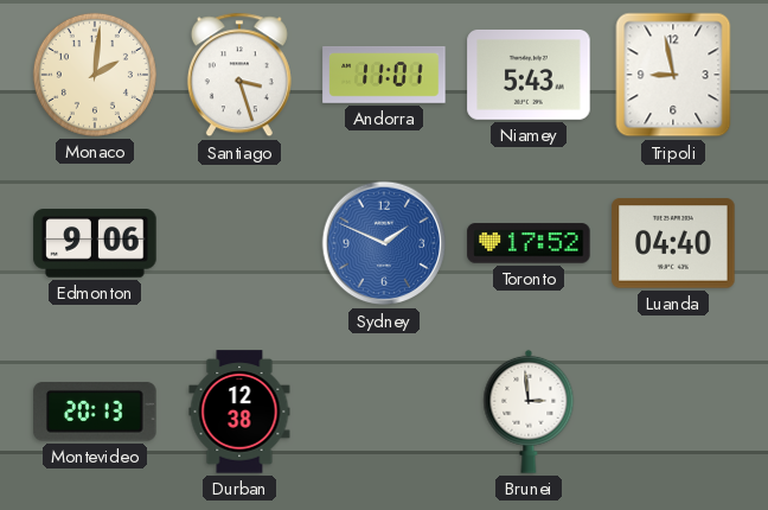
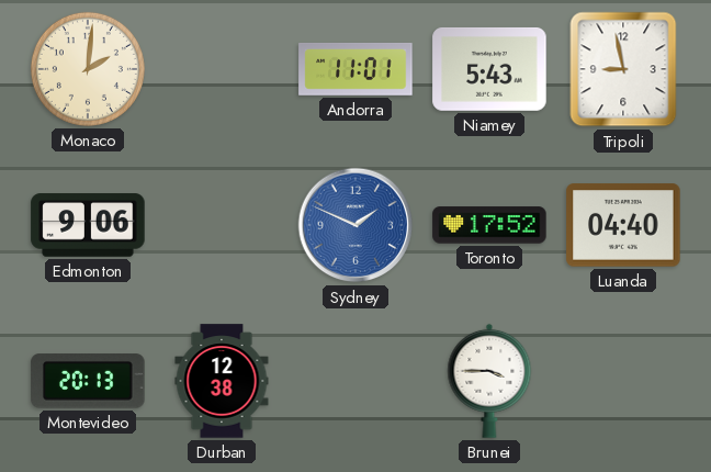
Santiago: 3:27 -> none
Brunei: 2:59 -> 3:45
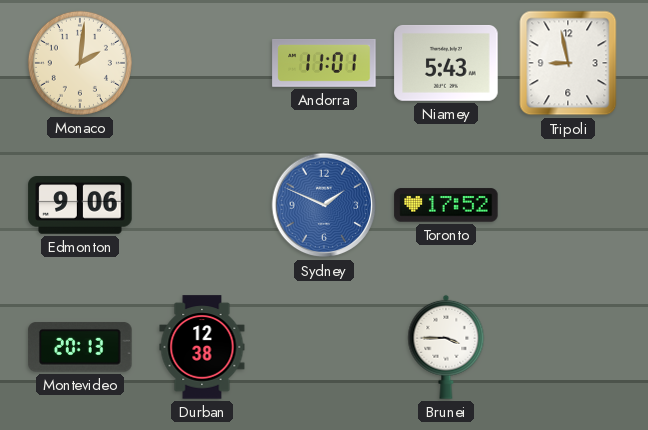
Luanda: 04:40 -> none
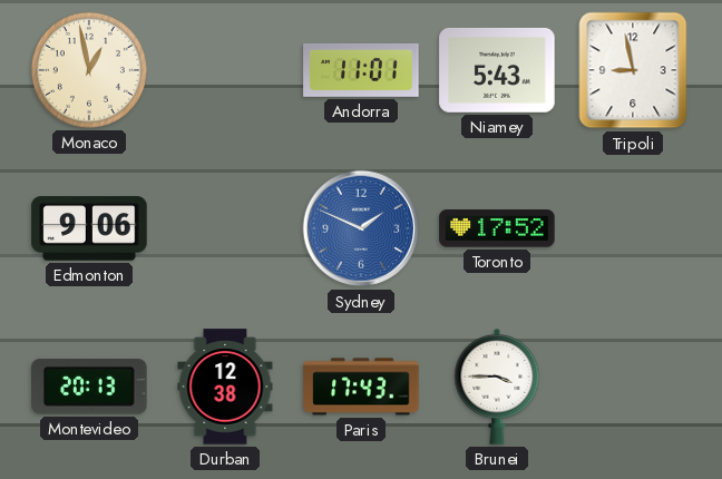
Monaco: 2:01 -> 12:58
Paris: none -> 17:43
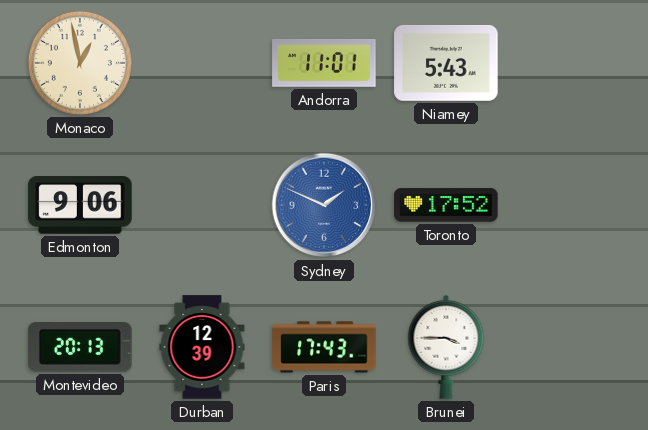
Tripoli: 8:58 -> none
Durban: 12:38 -> 12:39
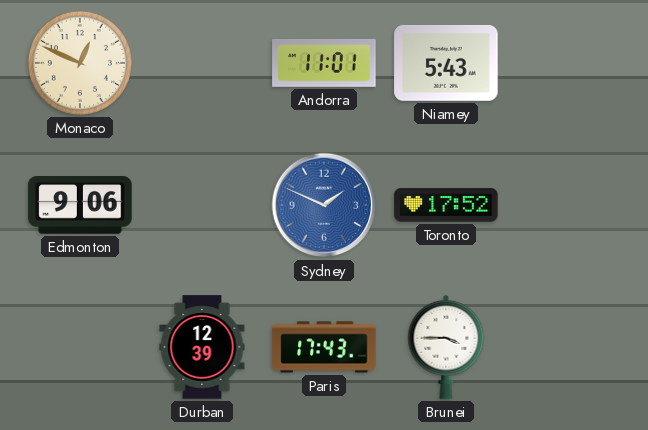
Monaco: 12:58 -> 12:49
Montevideo: 20:13 -> none
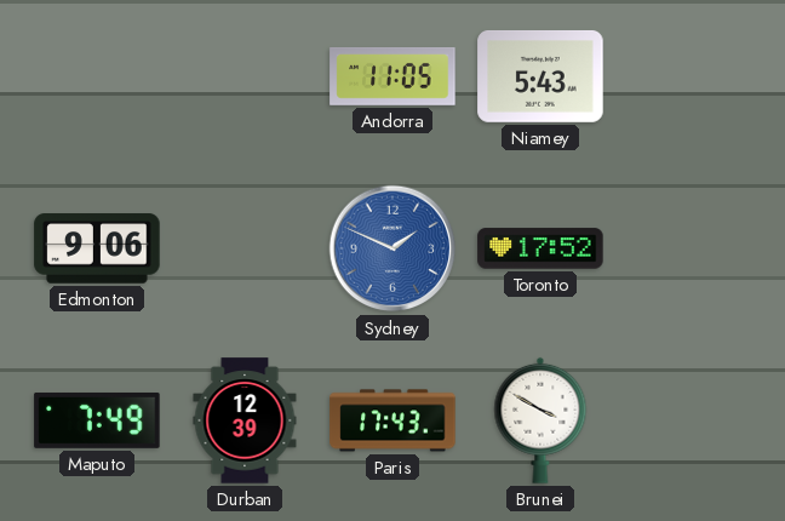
Monaco: 12:49 -> none
Andorra: 11:01 -> 11:05
Maputo: none -> 7:49
Brunei: 3:45 -> 3:50
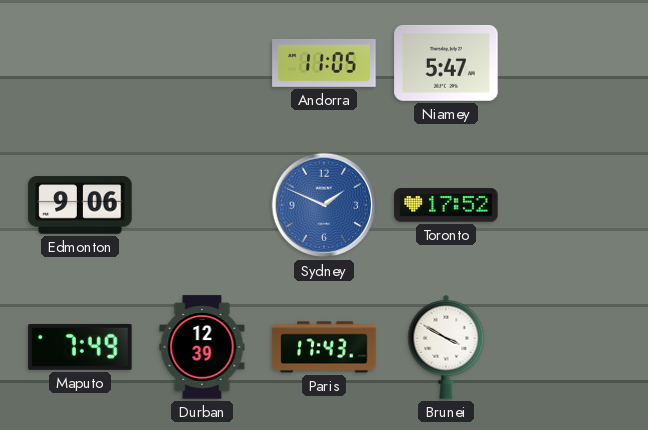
Niamey: 5:43 -> 5:47
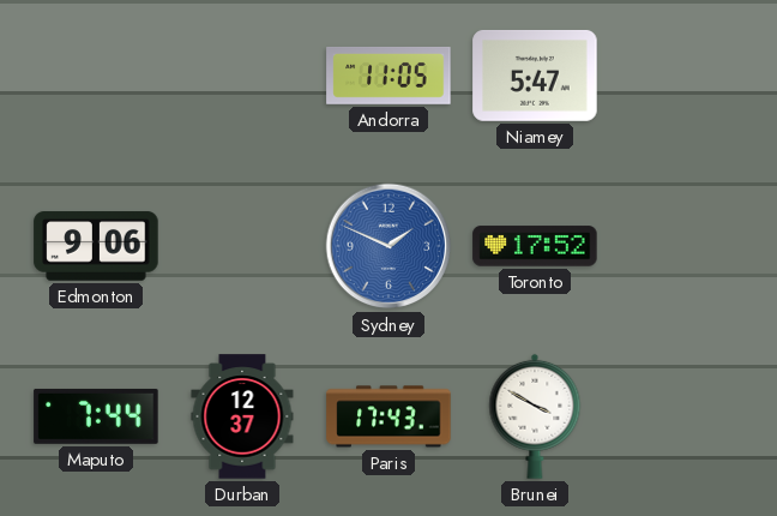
Maputo: 7:49 -> 7:44
Durban: 12:39 -> 12:37
